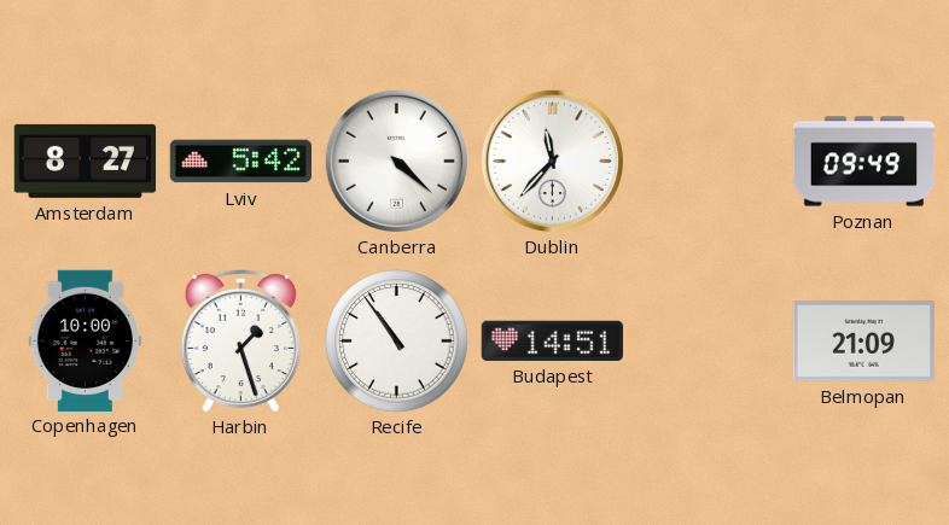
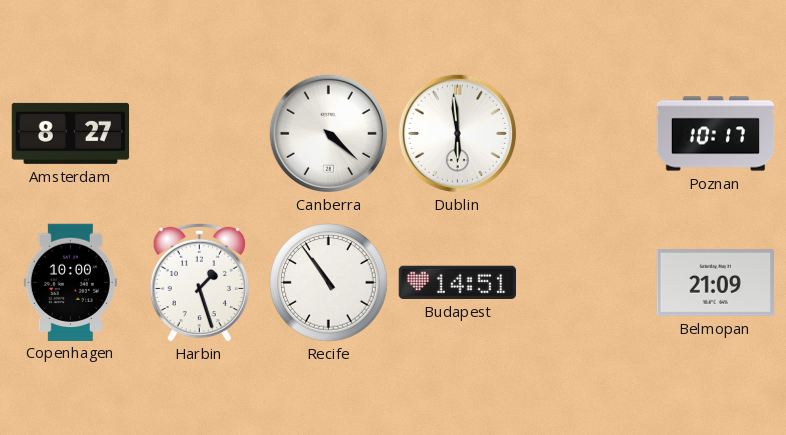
Lviv: 5:42 -> none
Dublin: 11:37 -> 5:59
Poznan: 09:49 -> 10:17
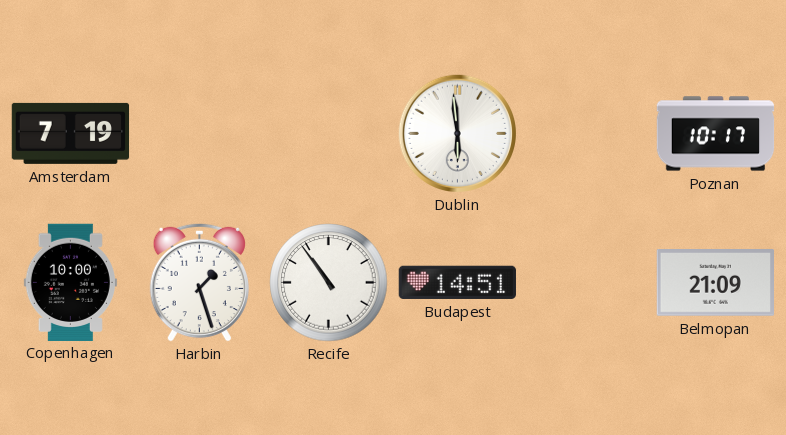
Amsterdam: 8:27 -> 7:19
Canberra: 4:22 -> none
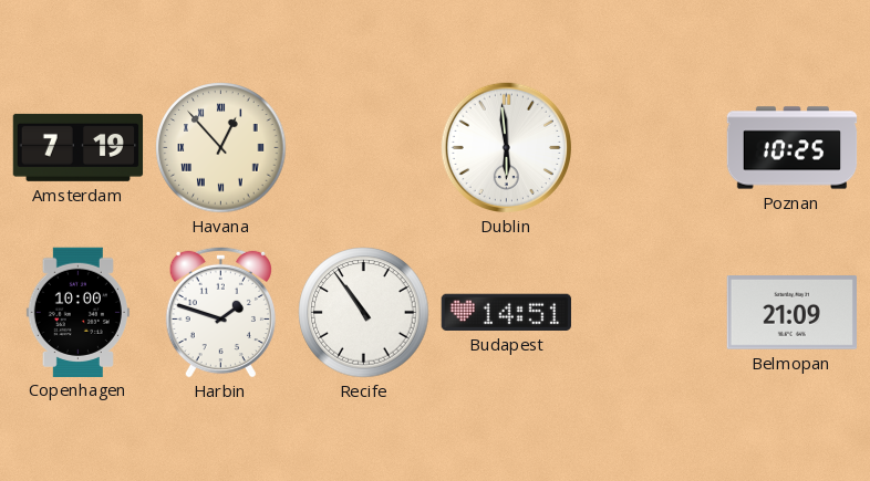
Havana: none -> 12:53
Poznan: 10:17 -> 10:25
Harbin: 1:27 -> 1:48
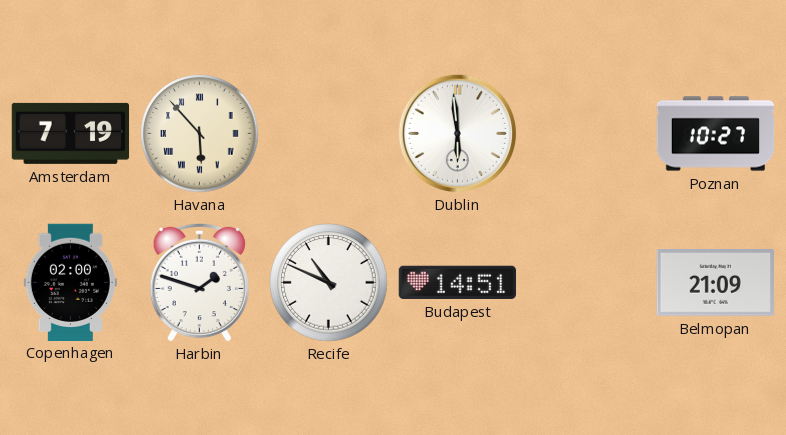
Havana: 12:53 -> 5:53
Poznan: 10:25 -> 10:27
Copenhagen: 10:00 -> 02:00
Recife: 10:54 -> 10:49
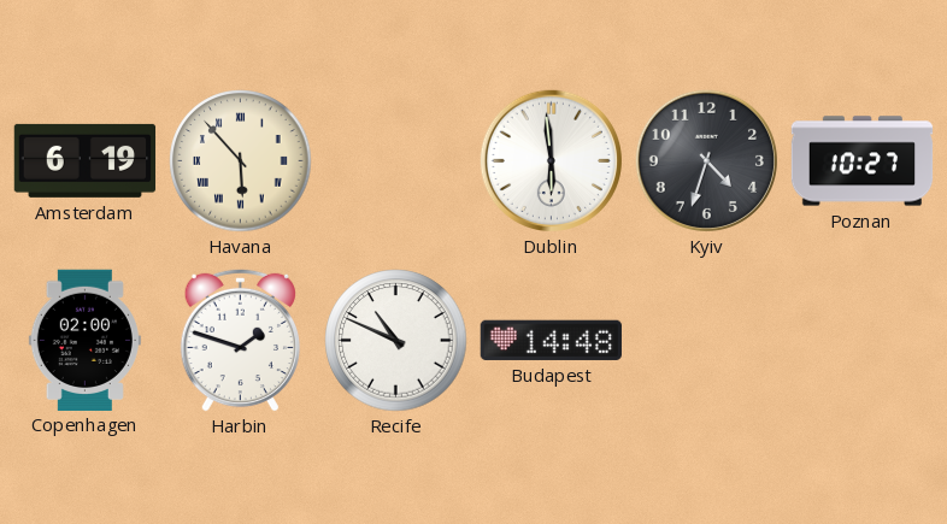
Amsterdam: 7:19 -> 6:19
Kyiv: none -> 4:33
Budapest: 14:51 -> 14:48
Belmopan: 21:09 -> none
